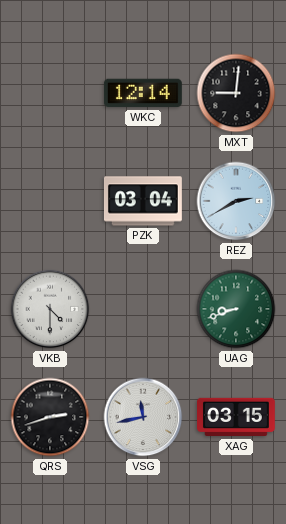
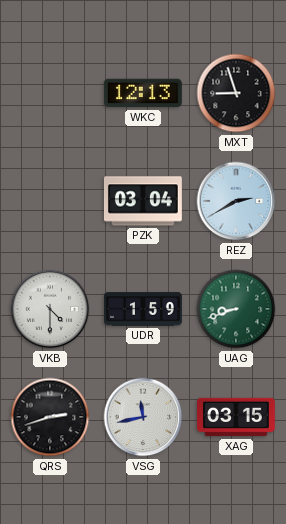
WKC: 12:14 -> 12:13
MXT: 9:01 -> 8:57
UDR: none -> 1:59
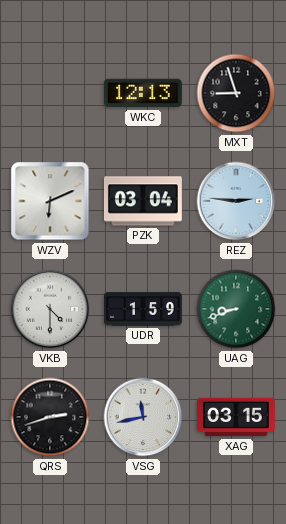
WZV: none -> 6:11
REZ: 2:40 -> 2:46
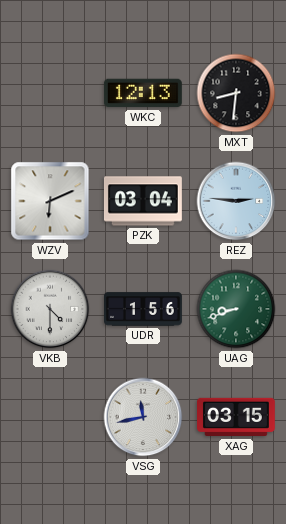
MXT: 8:57 -> 8:31
UDR: 1:59 -> 1:56
QRS: 2:42 -> none
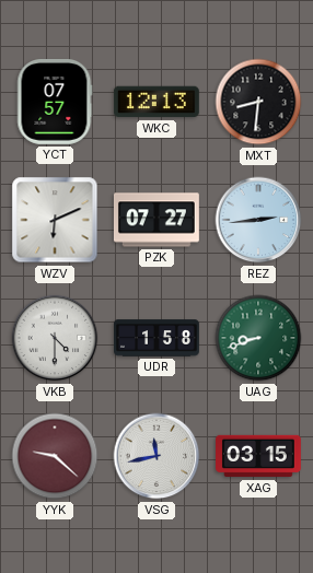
YCT: none -> 07:57
PZK: 03:04 -> 07:27
REZ: 2:46 -> 2:44
UDR: 1:56 -> 1:58
YYK: none -> 9:22
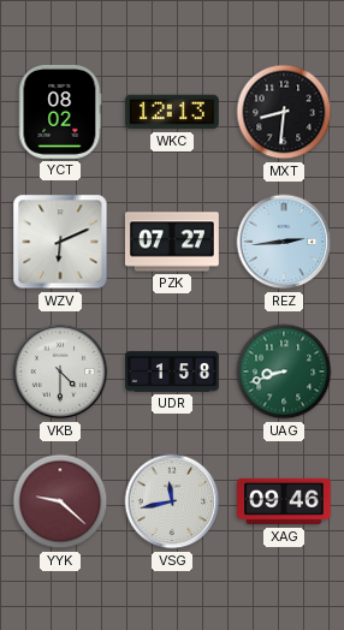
YCT: 07:57 -> 08:02
XAG: 03:15 -> 09:46
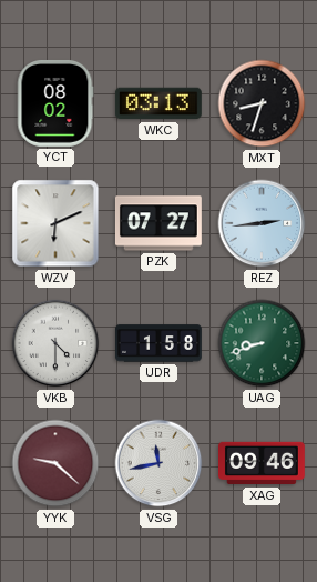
WKC: 12:13 -> 03:13
MXT: 8:31 -> 8:33
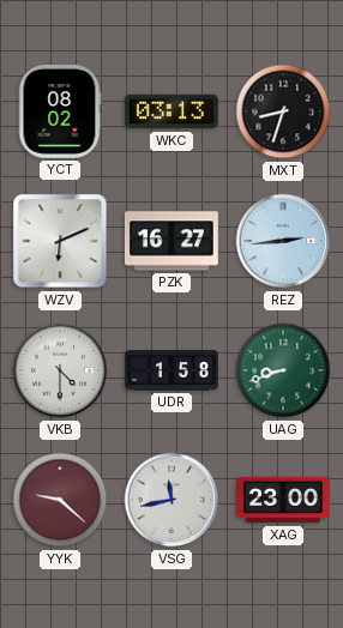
PZK: 07:27 -> 16:27
XAG: 09:46 -> 23:00
